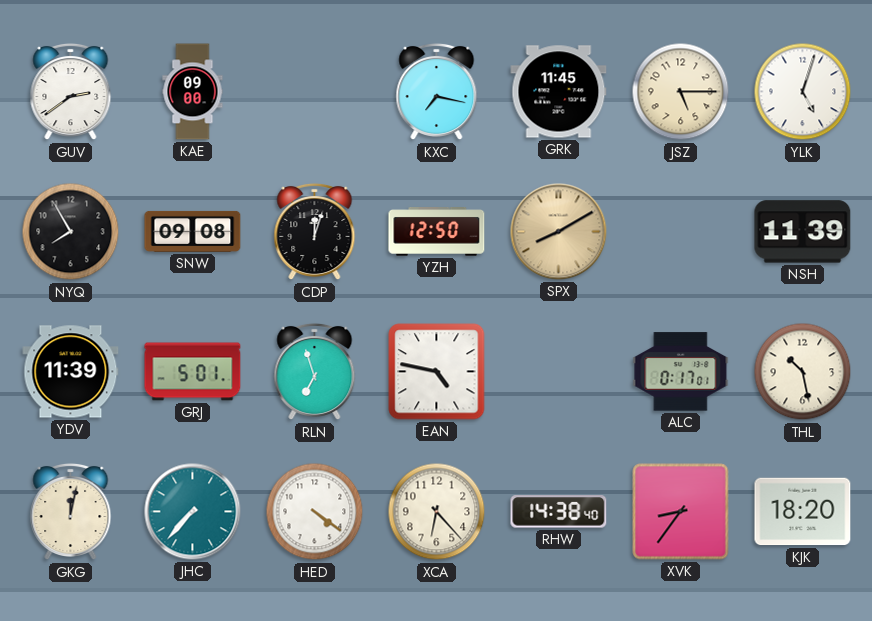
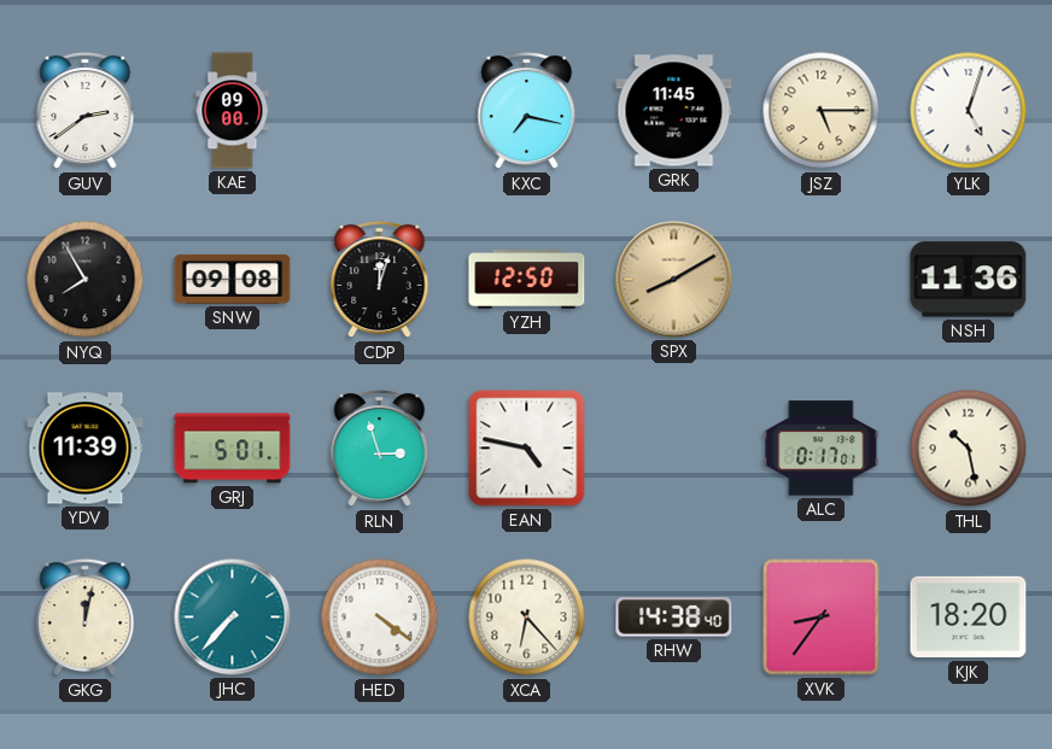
NSH: 11:39 -> 11:36
RLN: 6:57 -> 2:57
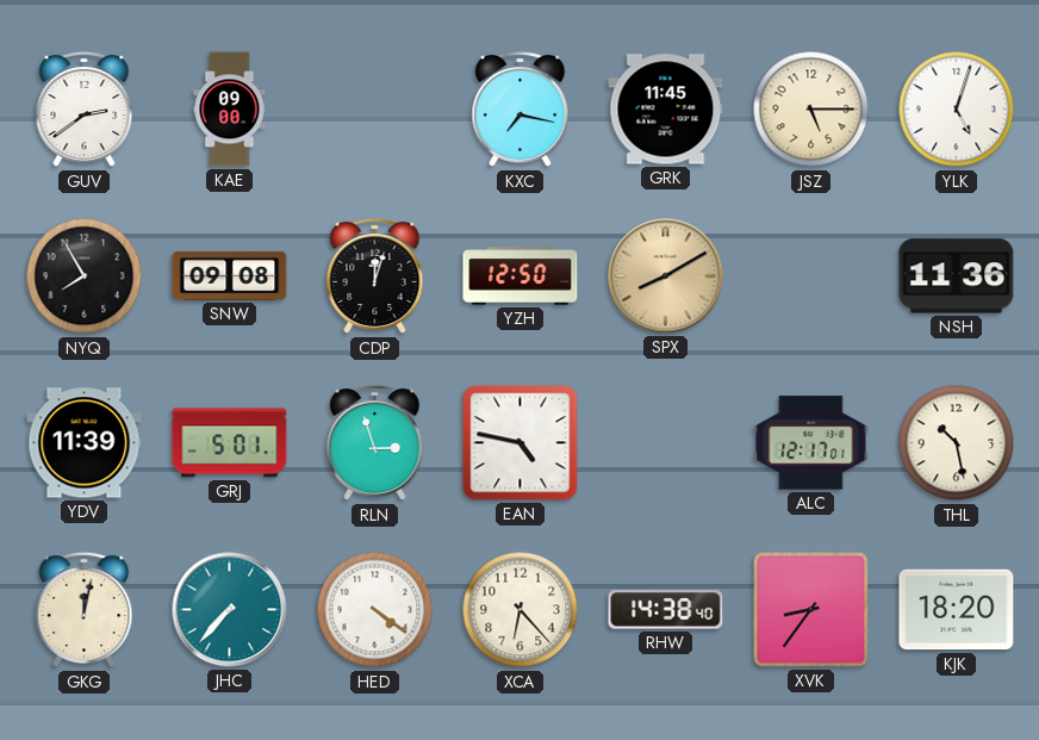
ALC: 0:17 -> 12:17
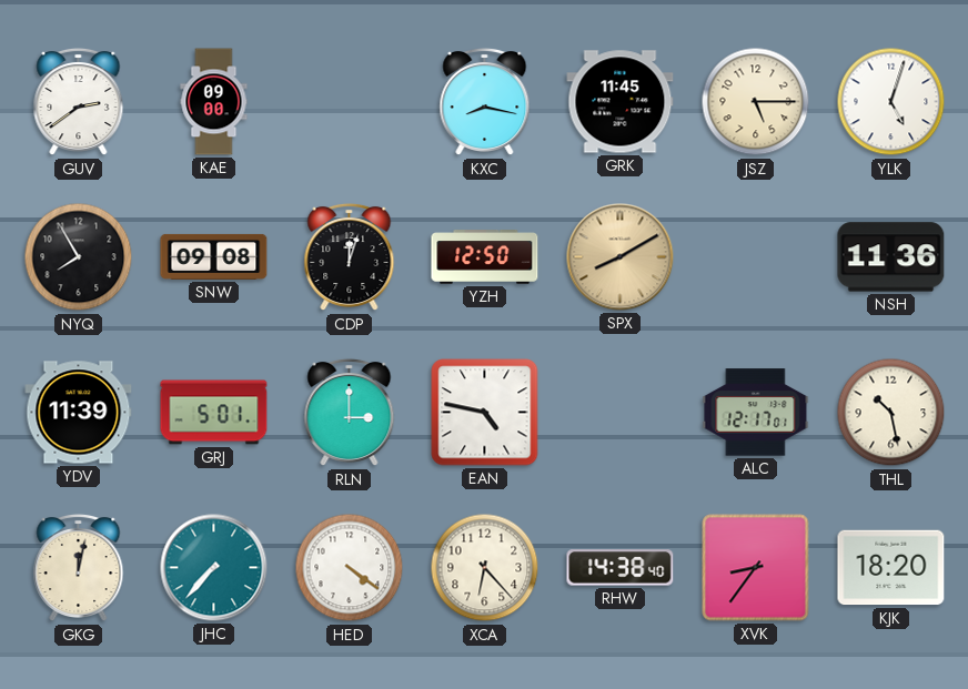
KXC: 7:17 -> 8:17
RLN: 2:57 -> 3:00
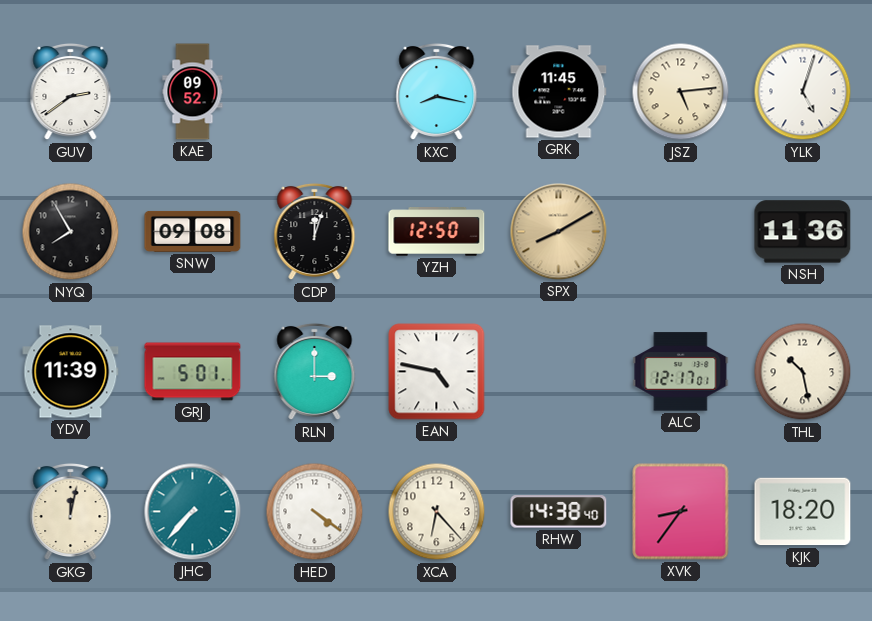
KAE: 09:00 -> 09:52
JSZ: 5:15 -> 5:14
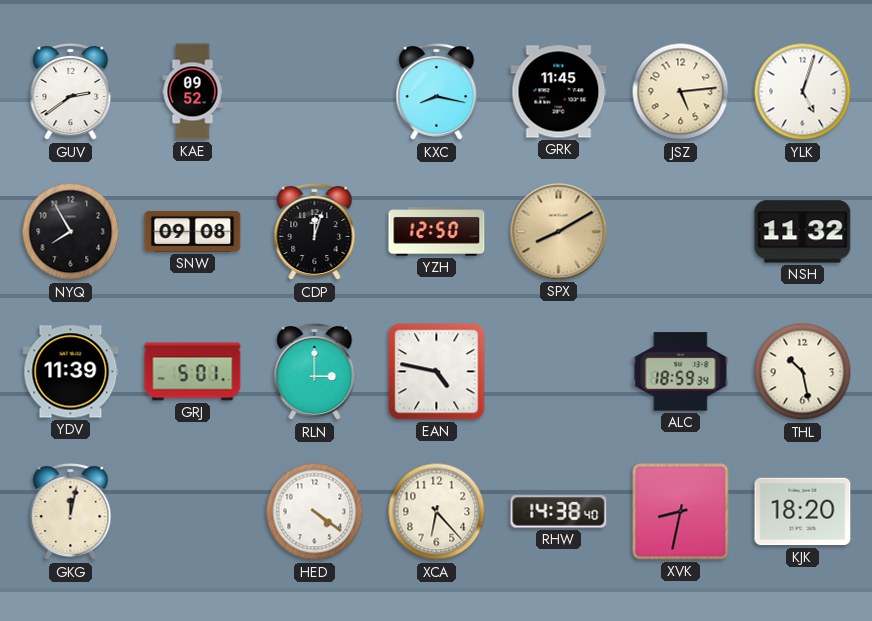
NSH: 11:36 -> 11:32
ALC: 12:17 -> 18:59
JHC: 7:37 -> none
XVK: 8:36 -> 8:32
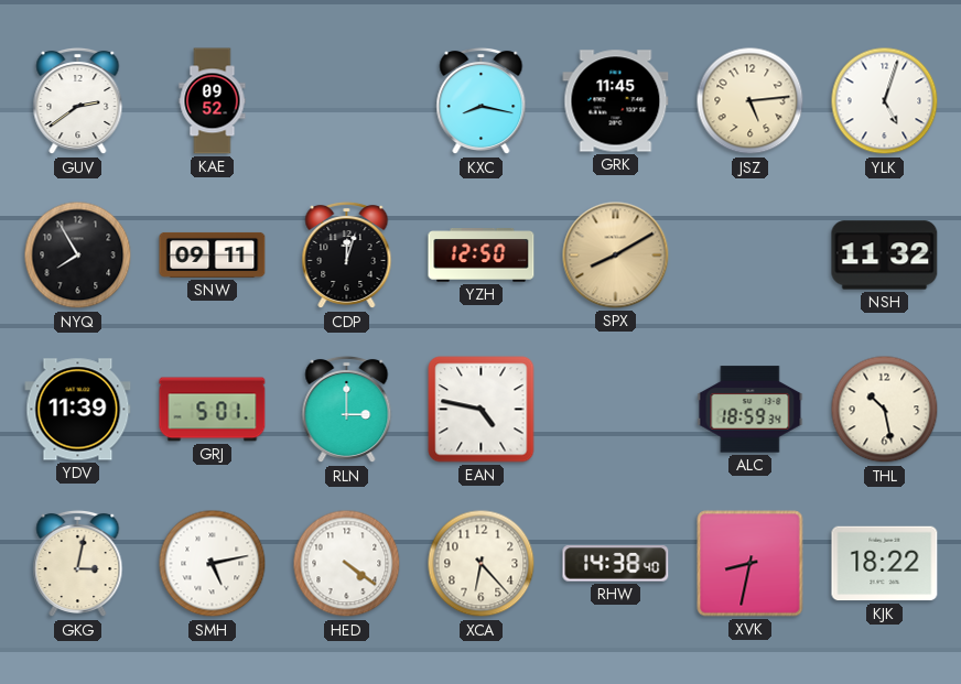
SNW: 09:08 -> 09:11
GKG: 12:02 -> 3:02
SMH: none -> 5:13
KJK: 18:20 -> 18:22
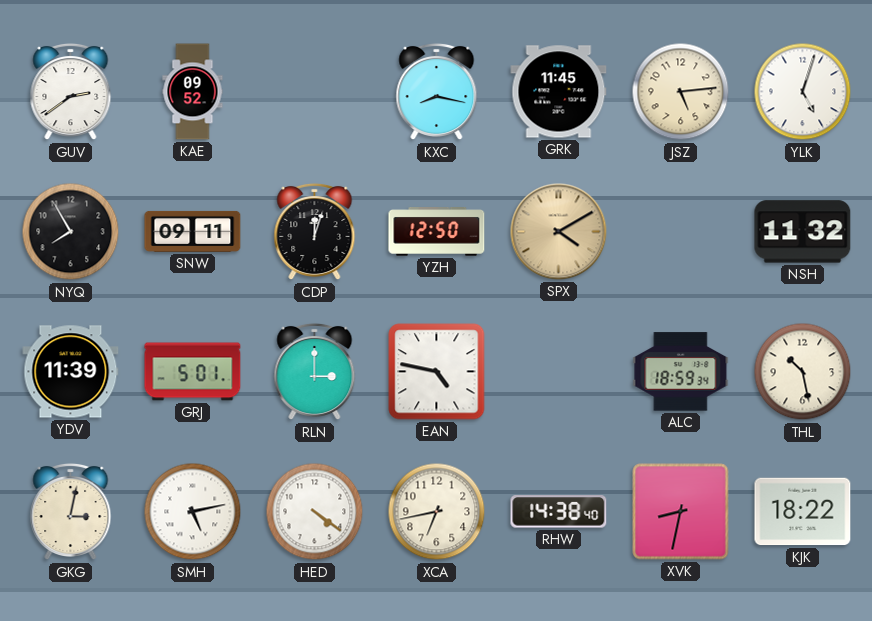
SPX: 8:10 -> 4:10
XCA: 6:23 -> 6:43
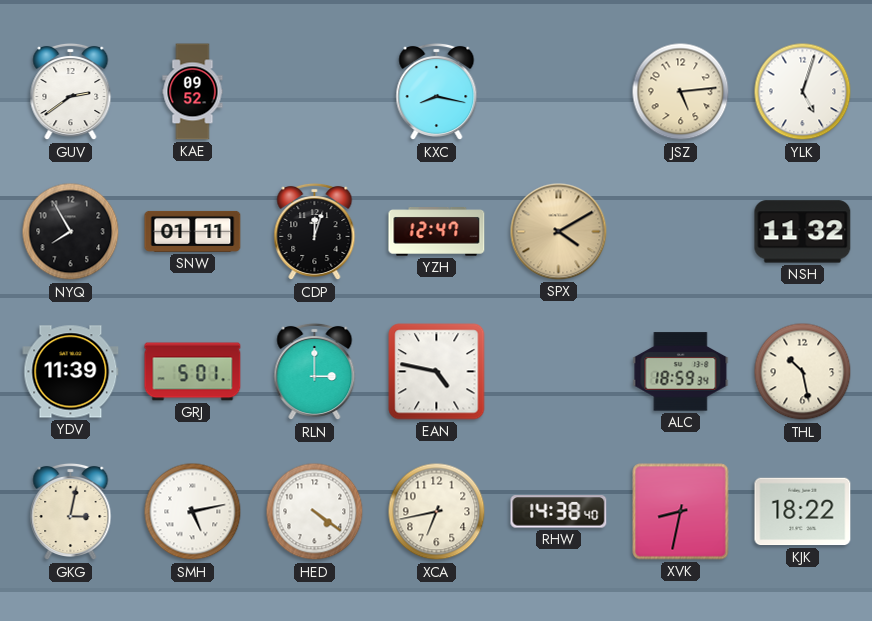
GRK: 11:45 -> none
SNW: 09:11 -> 01:11
YZH: 12:50 -> 12:47
